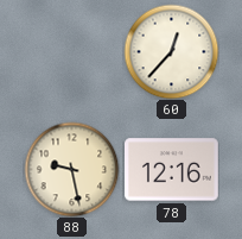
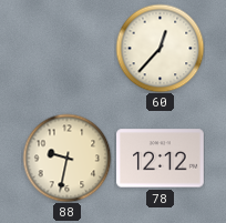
88: 9:28 -> 9:32
78: 12:16 -> 12:12
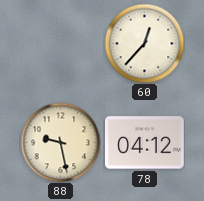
88: 9:32 -> 9:28
78: 12:12 -> 04:12
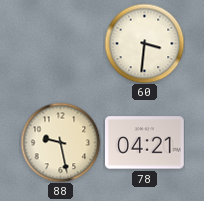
60: 12:37 -> 3:31
78: 04:12 -> 04:21
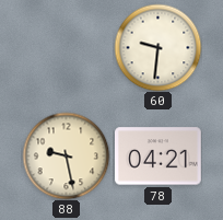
60: 3:31 -> 9:31
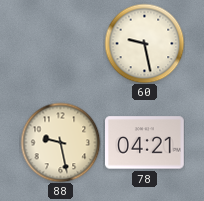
60: 9:31 -> 9:28
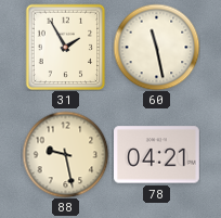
31: none -> 1:55
60: 9:28 -> 11:28
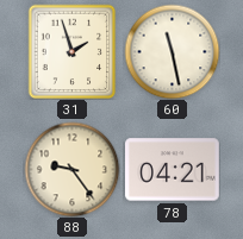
31: 1:55 -> 1:57
88: 9:28 -> 9:24
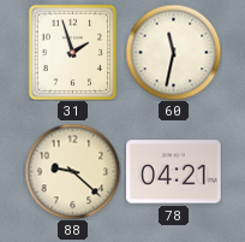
60: 11:28 -> 11:32
88: 9:24 -> 9:22
